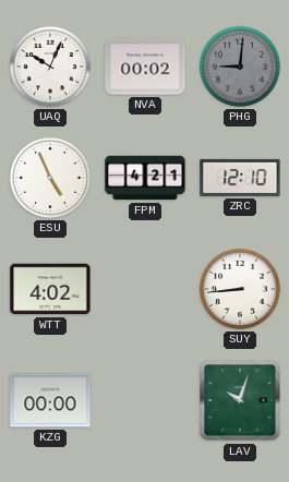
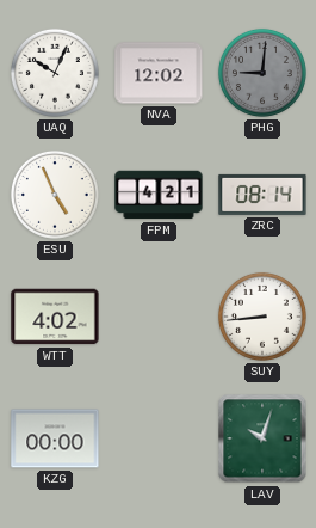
NVA: 00:02 -> 12:02
ZRC: 12:10 -> 08:14
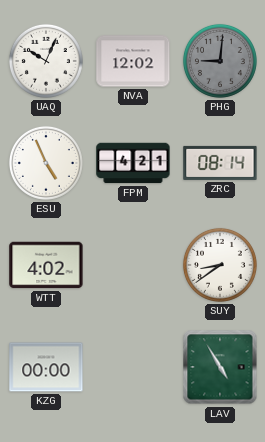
SUY: 8:44 -> 8:39
LAV: 10:03 -> 4:55
